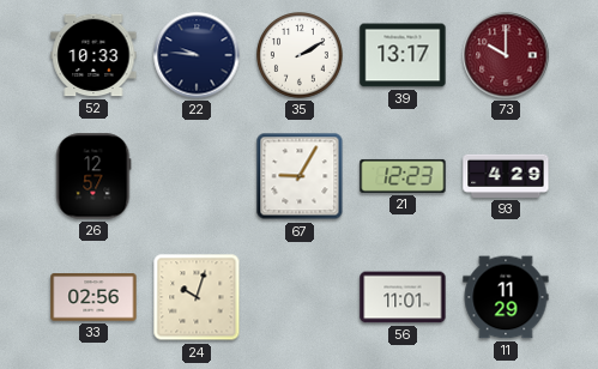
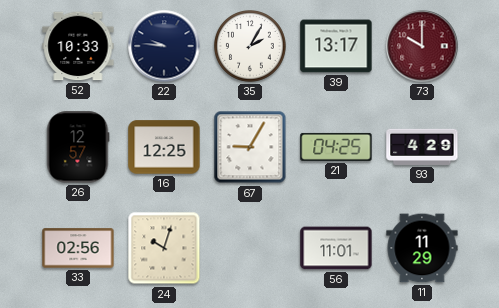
35: 2:10 -> 2:05
16: none -> 12:25
21: 12:23 -> 04:25
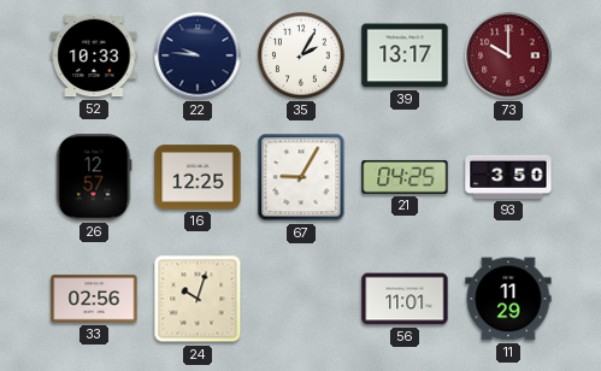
93: 4:29 -> 3:50
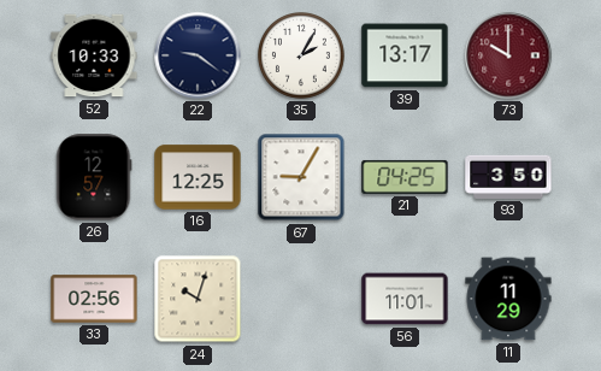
22: 9:46 -> 9:21
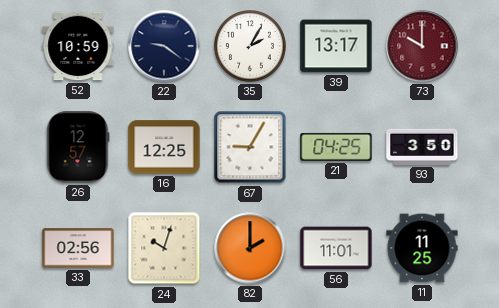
52: 10:33 -> 10:59
82: none -> 2:00
11: 11:29 -> 11:25
